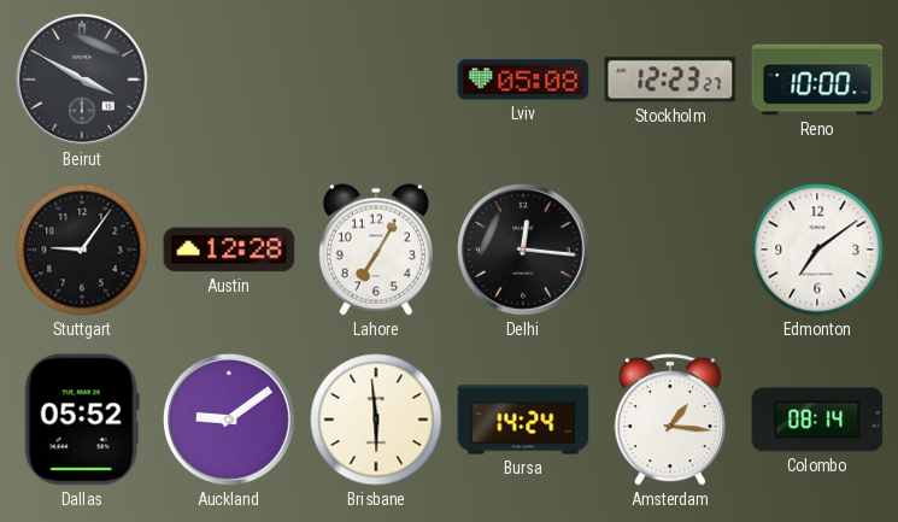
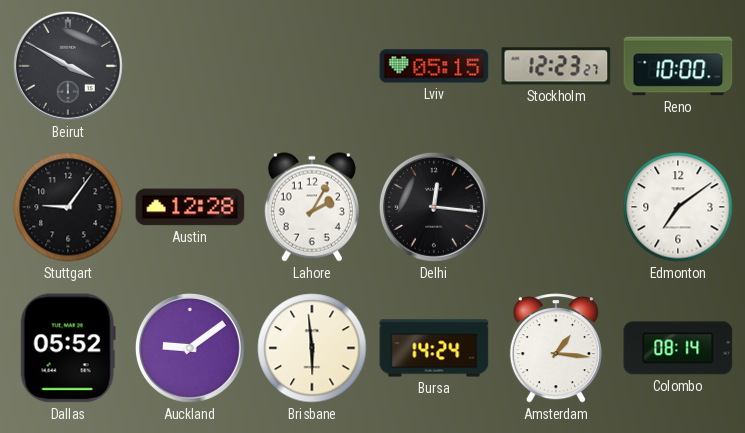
Lviv: 05:08 -> 05:15
Lahore: 7:05 -> 2:05
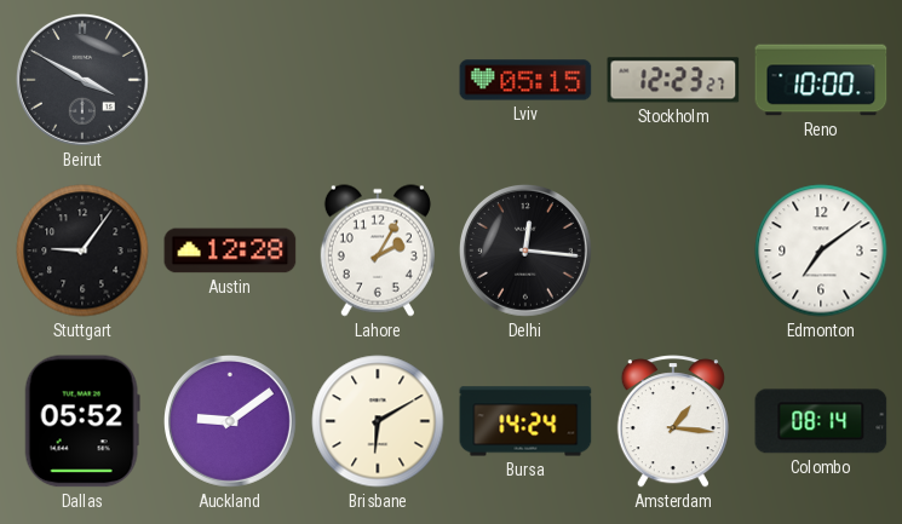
Brisbane: 5:59 -> 6:10
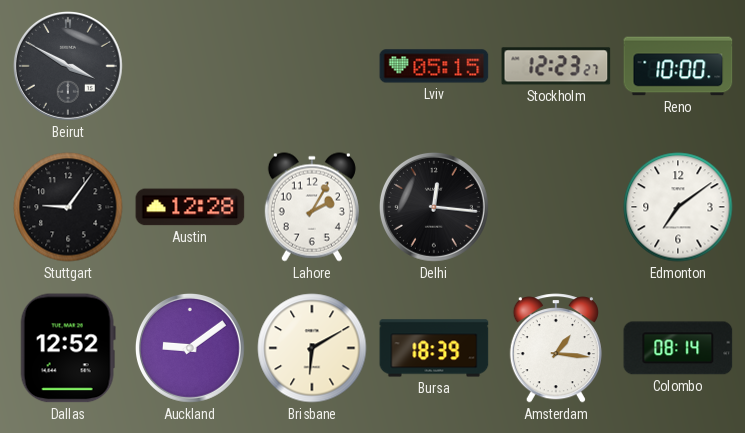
Dallas: 05:52 -> 12:52
Bursa: 14:24 -> 18:39
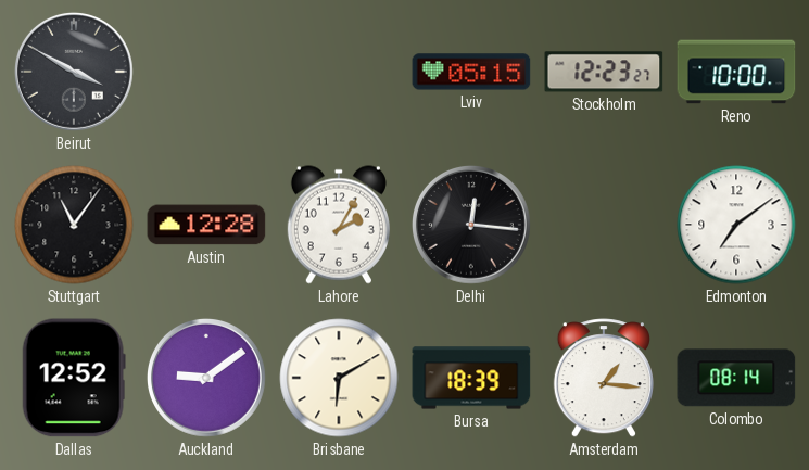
Stuttgart: 9:06 -> 11:06
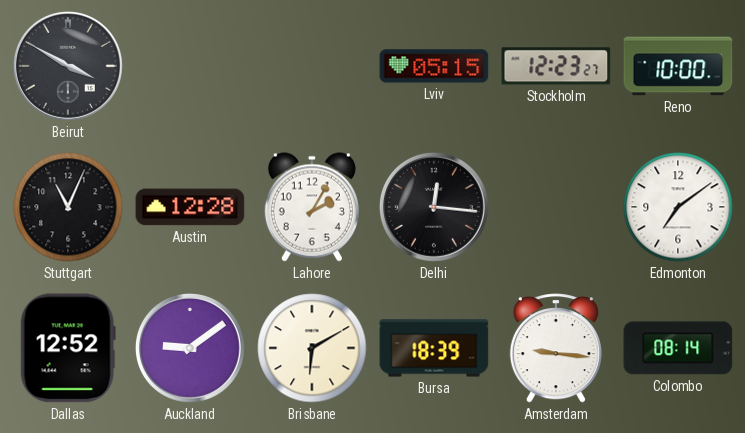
Stuttgart: 11:06 -> 11:04
Amsterdam: 1:16 -> 9:16
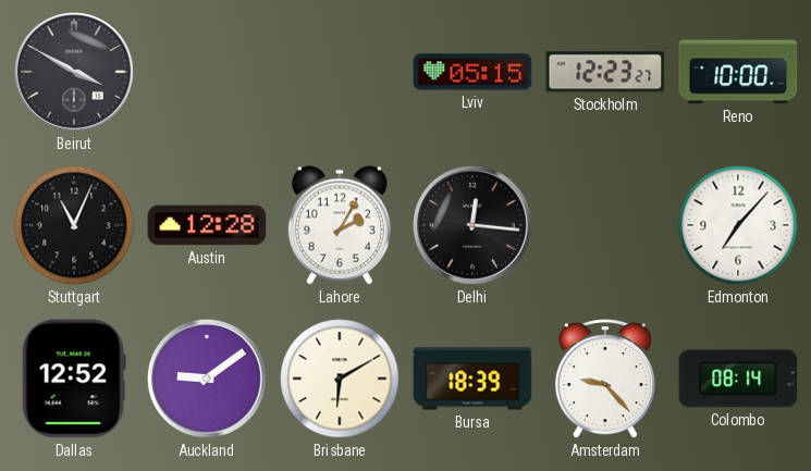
Edmonton: 7:09 -> 7:07
Amsterdam: 9:16 -> 9:23
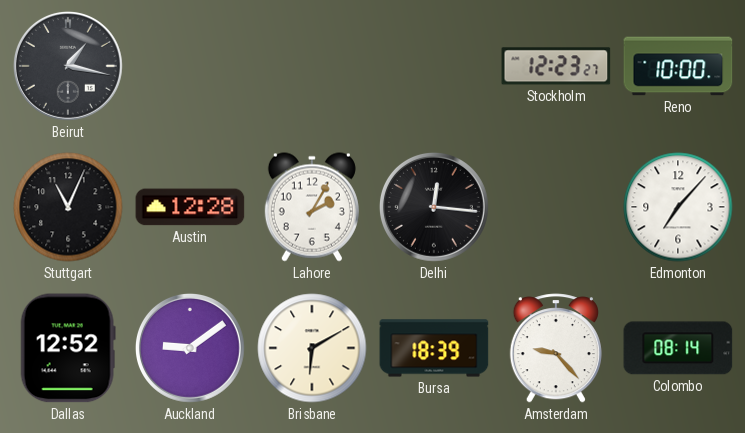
Beirut: 3:50 -> 1:17
Lviv: 05:15 -> none
